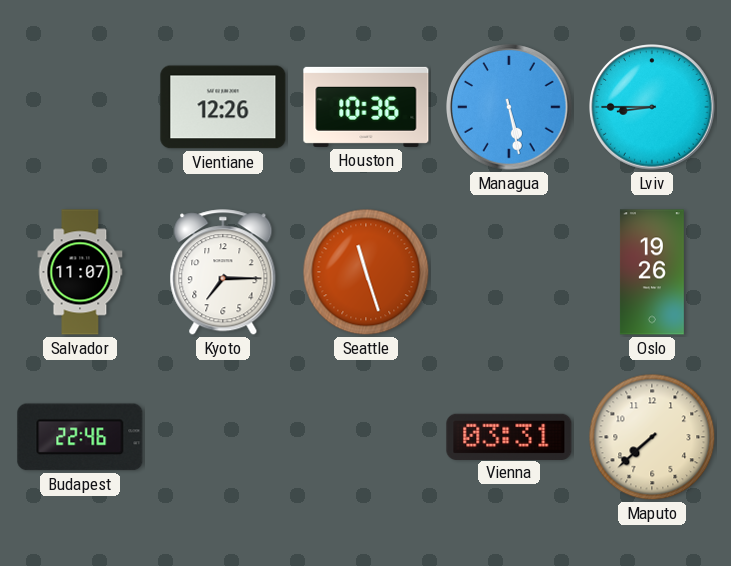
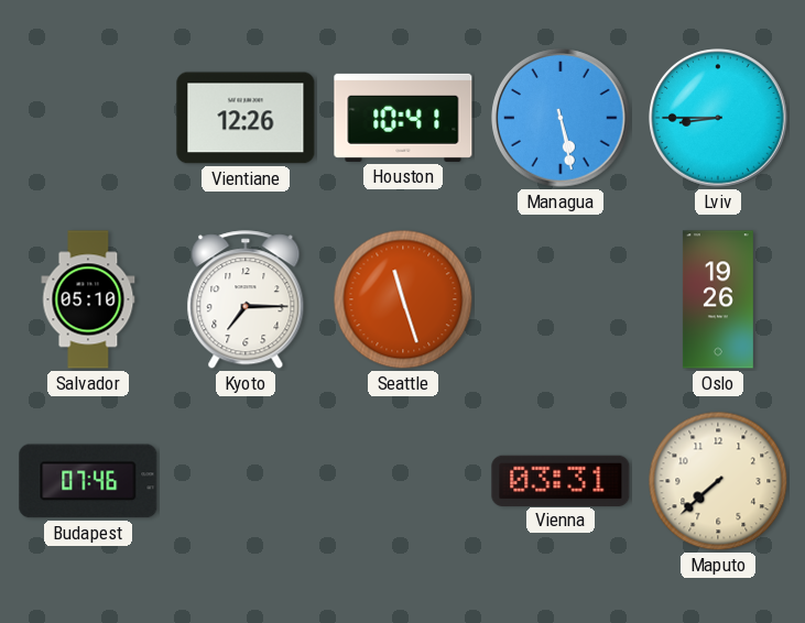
Houston: 10:36 -> 10:41
Salvador: 11:07 -> 05:10
Budapest: 22:46 -> 07:46
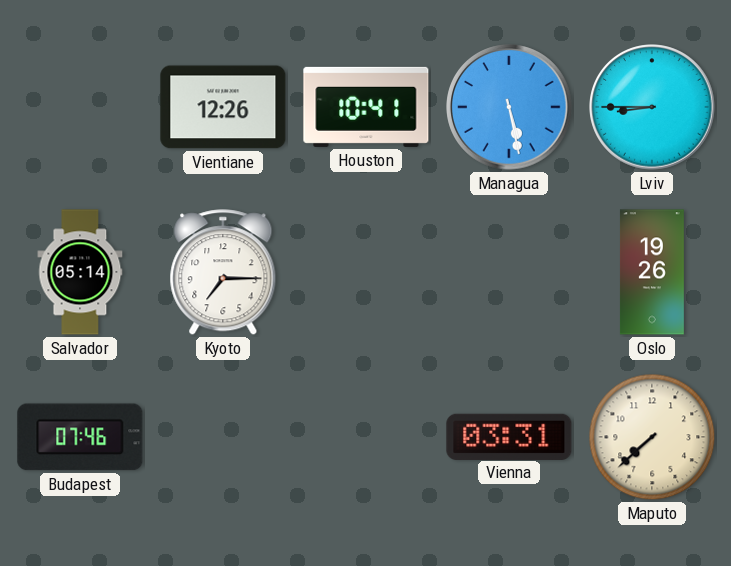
Salvador: 05:10 -> 05:14
Seattle: 11:27 -> none
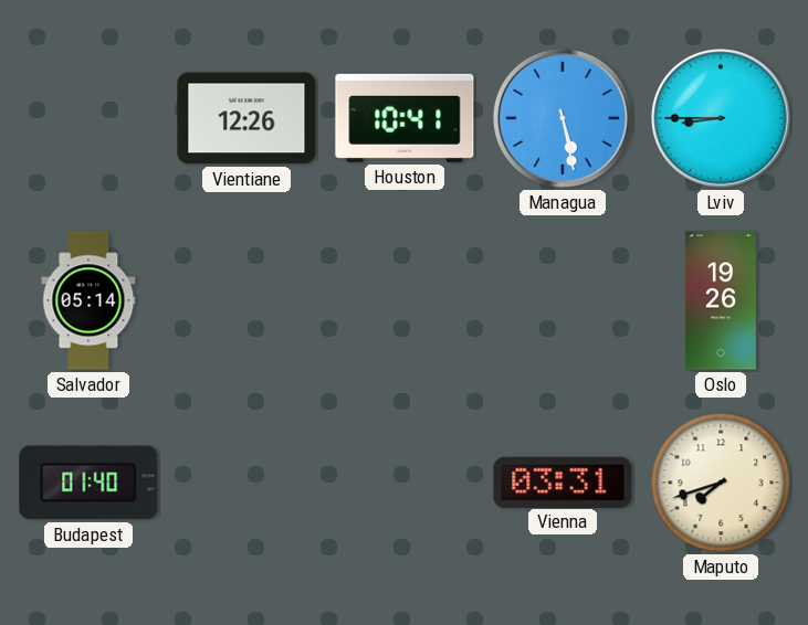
Kyoto: 7:15 -> none
Budapest: 07:46 -> 01:40
Maputo: 7:38 -> 7:42
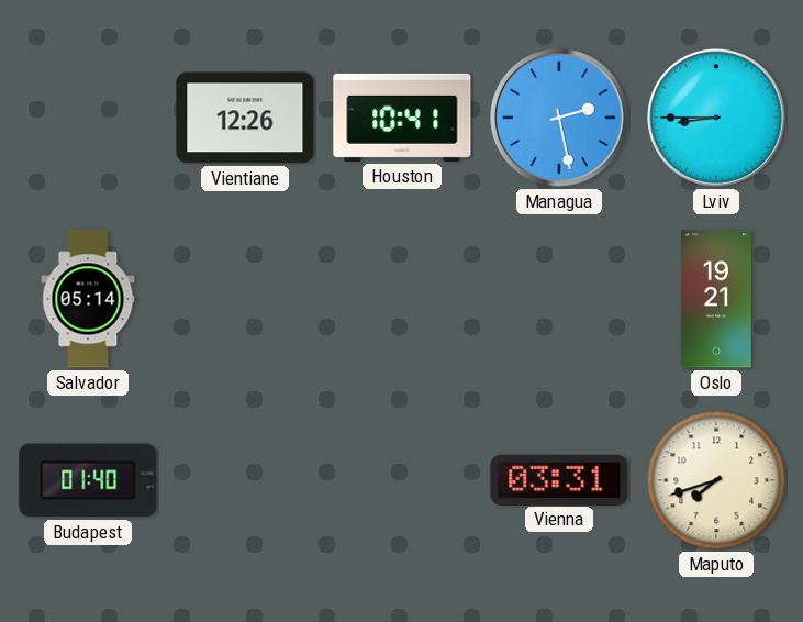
Managua: 5:28 -> 2:28
Oslo: 19:26 -> 19:21
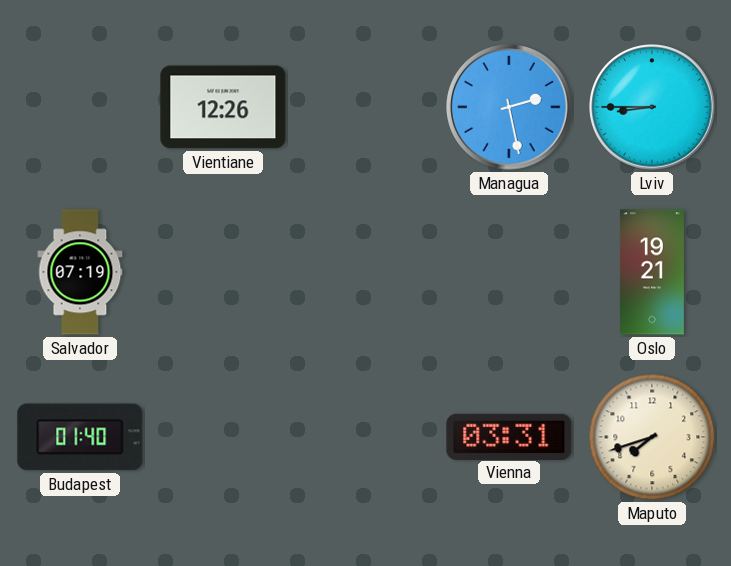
Houston: 10:41 -> none
Salvador: 05:14 -> 07:19
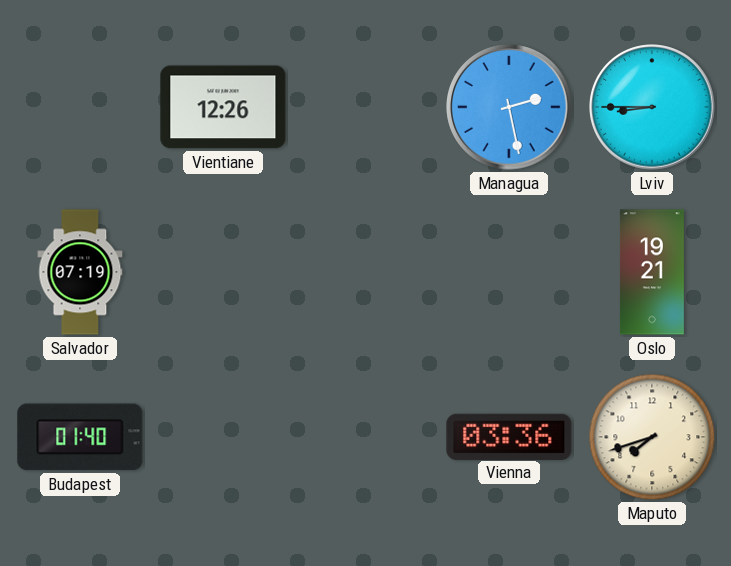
Vienna: 03:31 -> 03:36
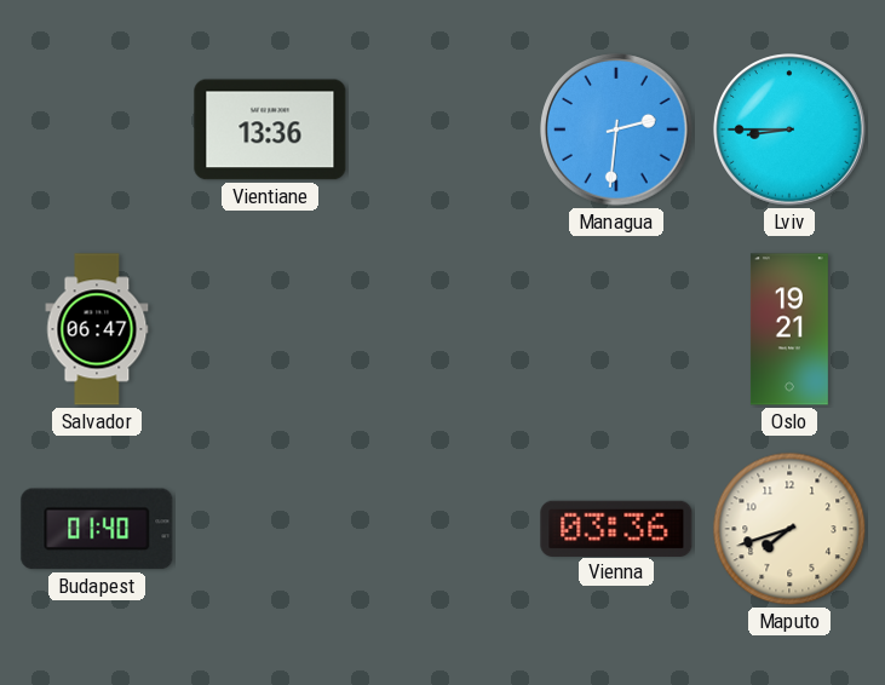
Vientiane: 12:26 -> 13:36
Managua: 2:28 -> 2:31
Salvador: 07:19 -> 06:47
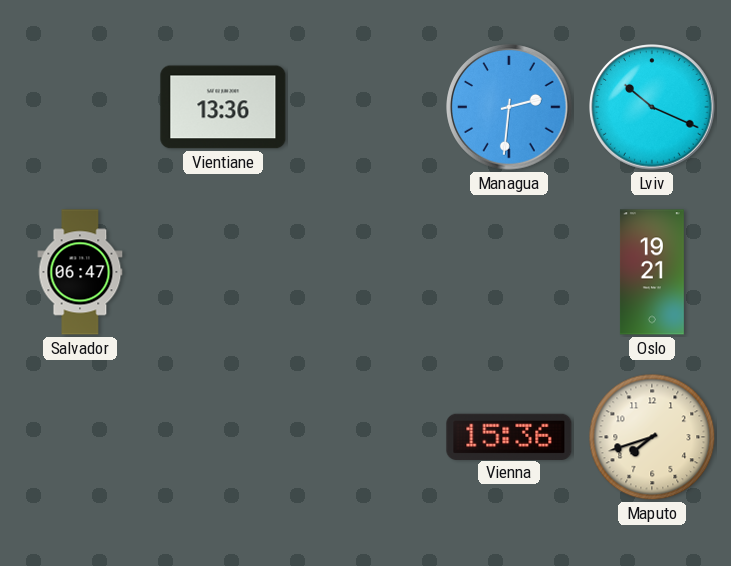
Lviv: 8:45 -> 10:19
Budapest: 01:40 -> none
Vienna: 03:36 -> 15:36
